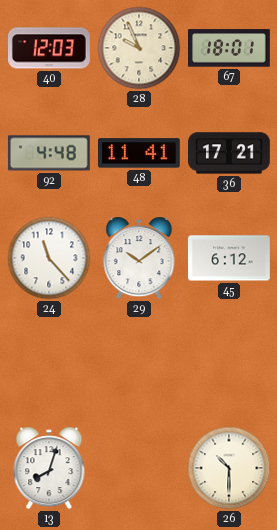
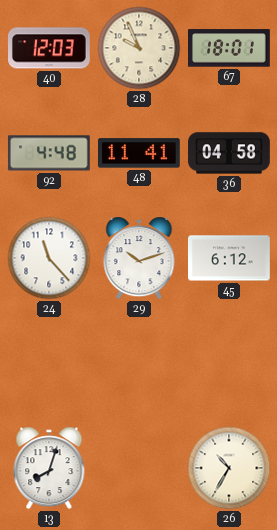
36: 17:21 -> 04:58
29: 10:09 -> 10:12
26: 10:30 -> 10:35
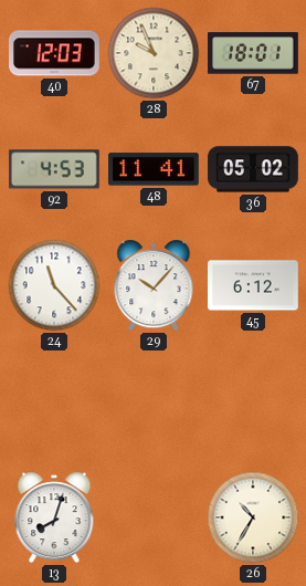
92: 4:48 -> 4:53
36: 04:58 -> 05:02
29: 10:12 -> 10:07
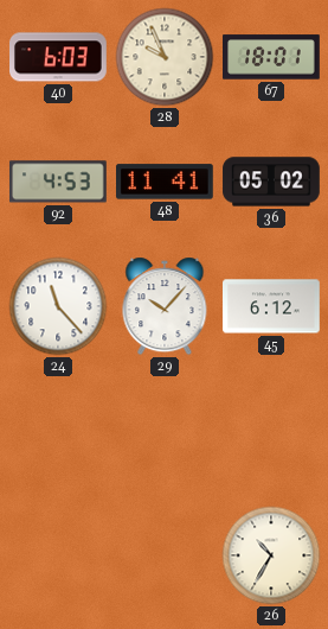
40: 12:03 -> 6:03
13: 8:03 -> none
